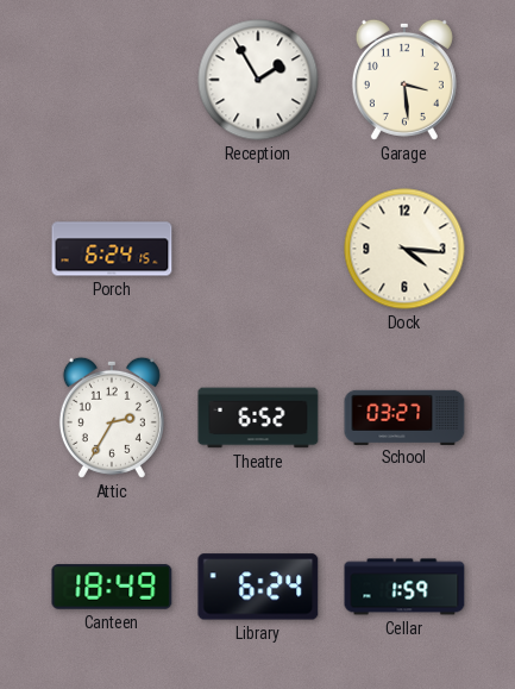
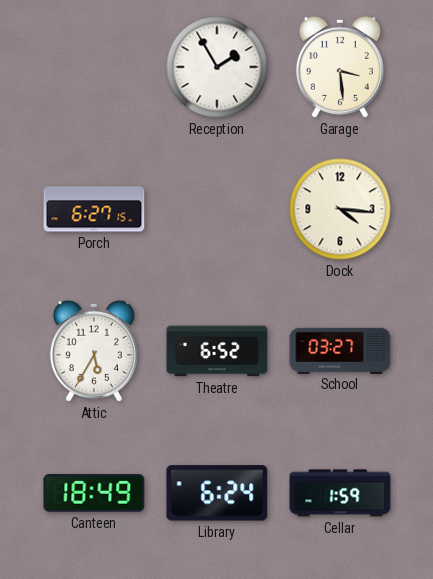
Porch: 6:24 -> 6:27
Attic: 2:35 -> 5:35
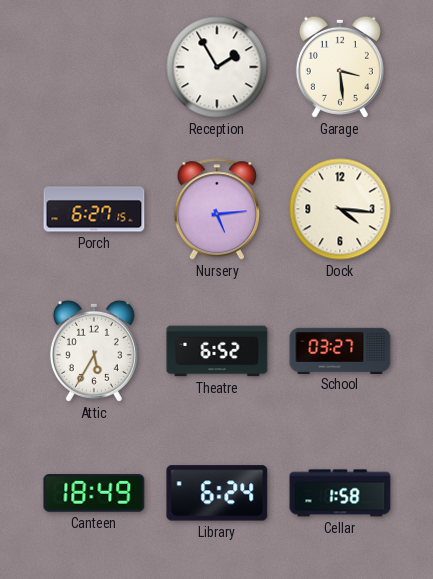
Nursery: none -> 5:14
Cellar: 1:59 -> 1:58
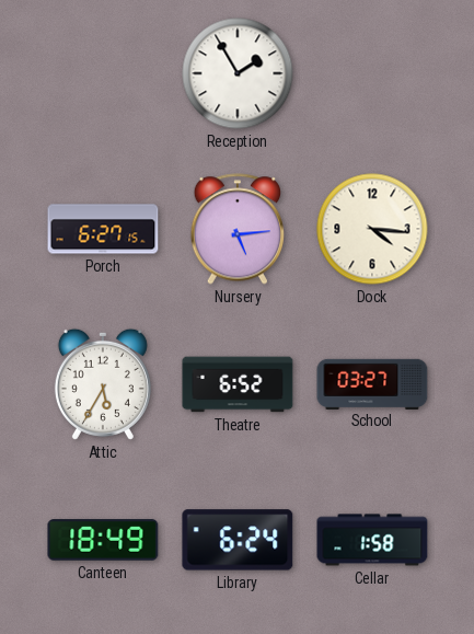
Garage: 3:29 -> none
